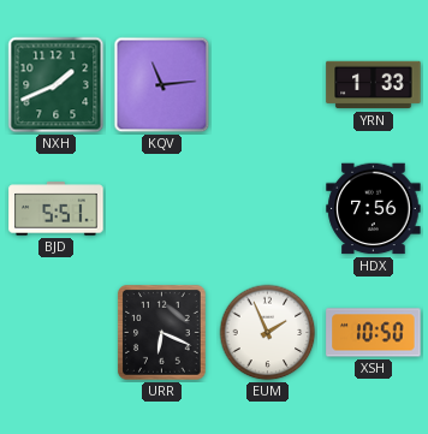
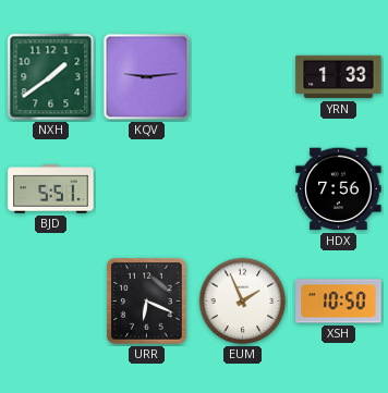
NXH: 1:41 -> 1:39
KQV: 11:14 -> 9:14
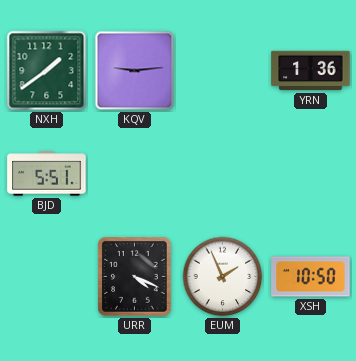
YRN: 1:33 -> 1:36
HDX: 7:56 -> none
URR: 6:19 -> 4:19
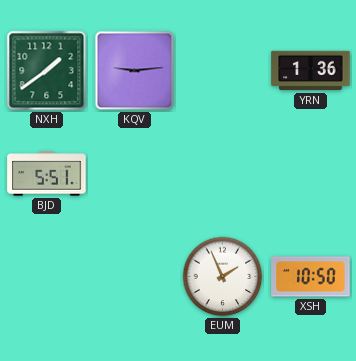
URR: 4:19 -> none
